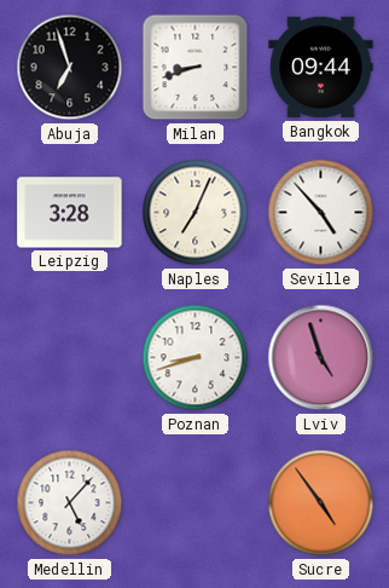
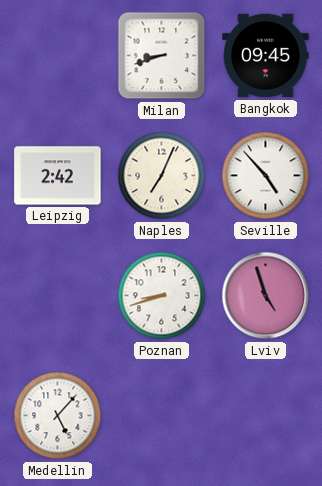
Abuja: 6:57 -> none
Bangkok: 09:44 -> 09:45
Leipzig: 3:28 -> 2:42
Sucre: 4:54 -> none
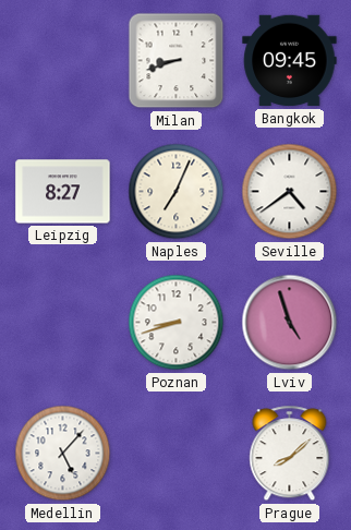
Leipzig: 2:42 -> 8:27
Seville: 4:53 -> 4:39
Prague: none -> 8:08
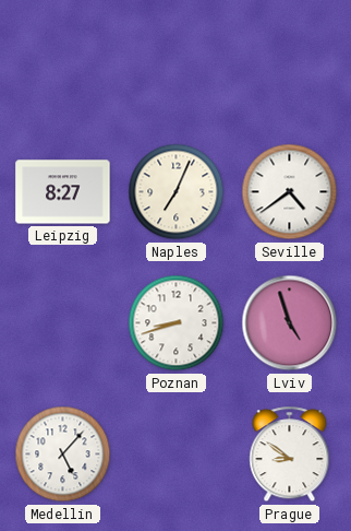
Milan: 8:42 -> none
Bangkok: 09:45 -> none
Prague: 8:08 -> 8:51
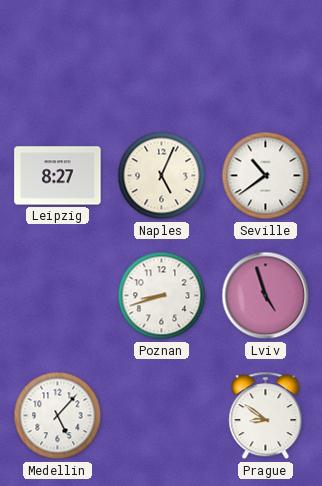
Naples: 7:04 -> 5:04
Seville: 4:39 -> 10:39
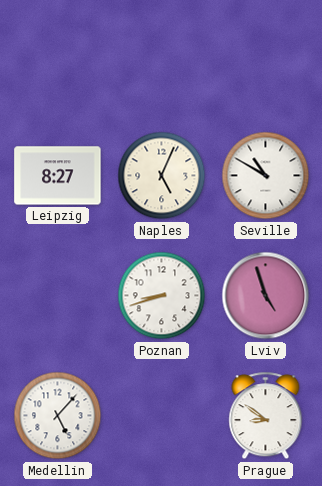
Seville: 10:39 -> 10:50
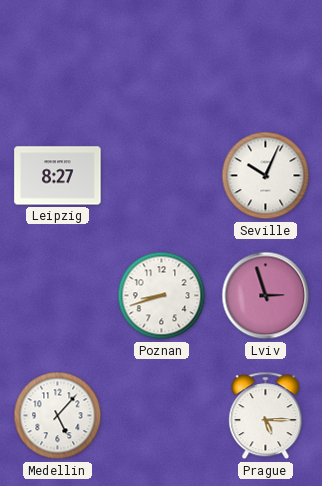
Naples: 5:04 -> none
Seville: 10:50 -> 10:04
Lviv: 4:57 -> 2:57
Prague: 8:51 -> 5:15
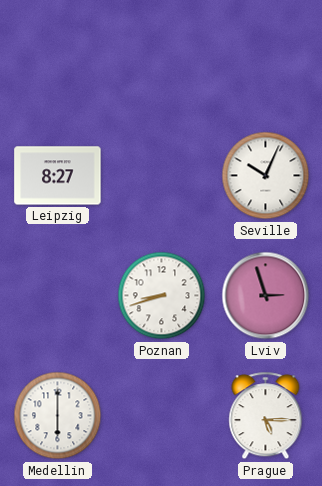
Medellin: 5:07 -> 6:00
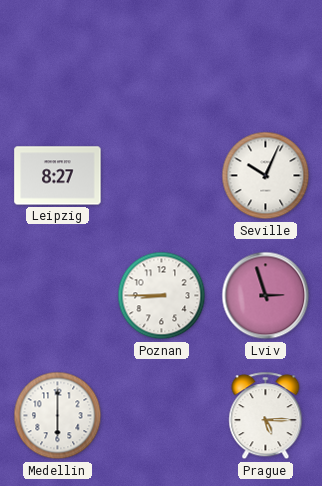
Poznan: 8:42 -> 8:45
